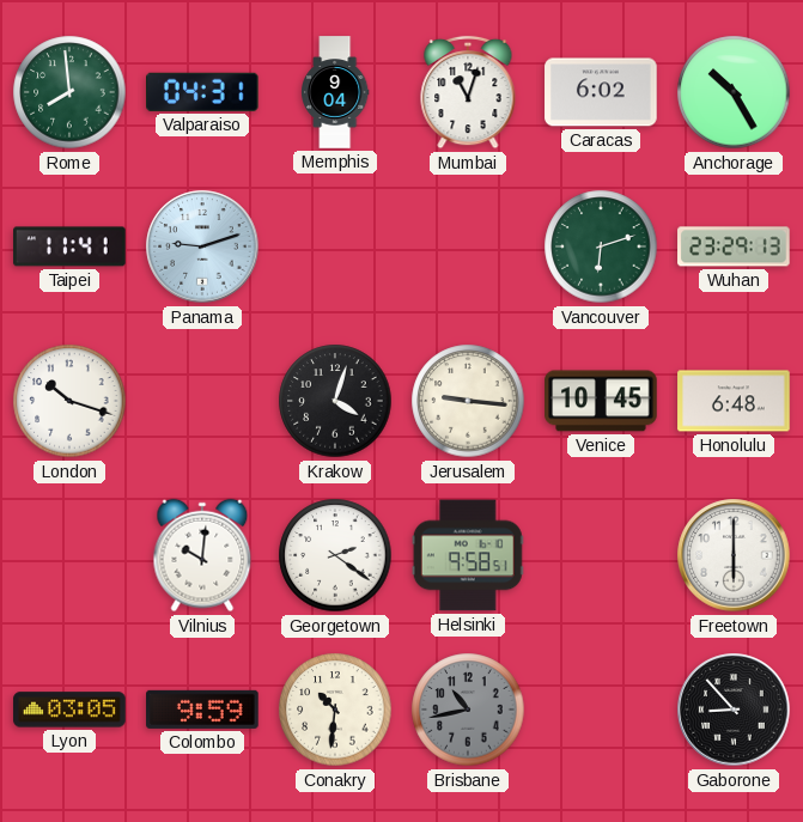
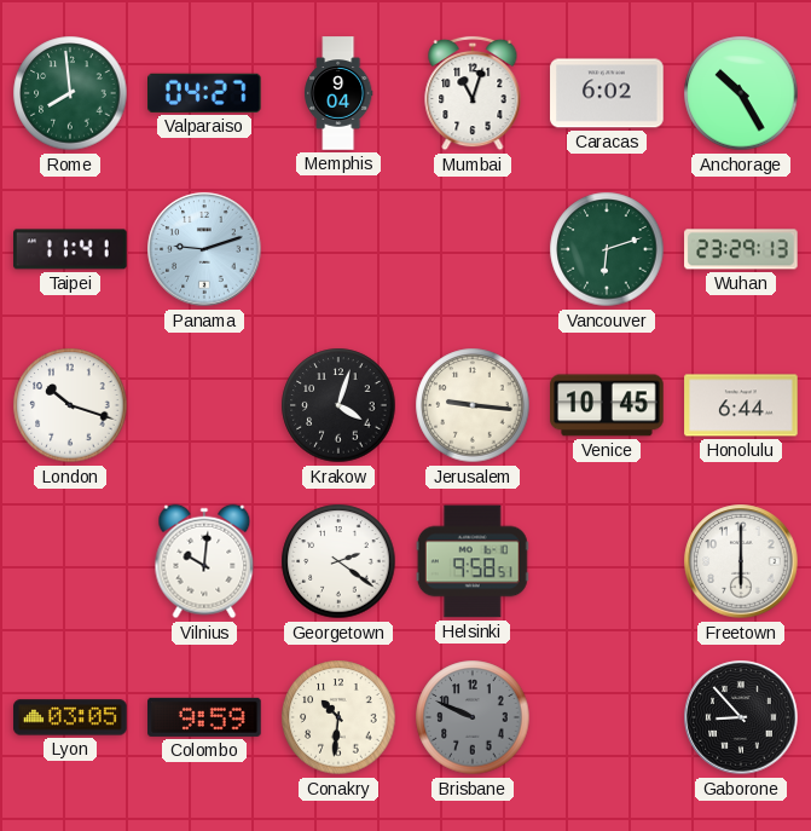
Valparaiso: 04:31 -> 04:27
Honolulu: 6:48 -> 6:44
Brisbane: 10:43 -> 9:49
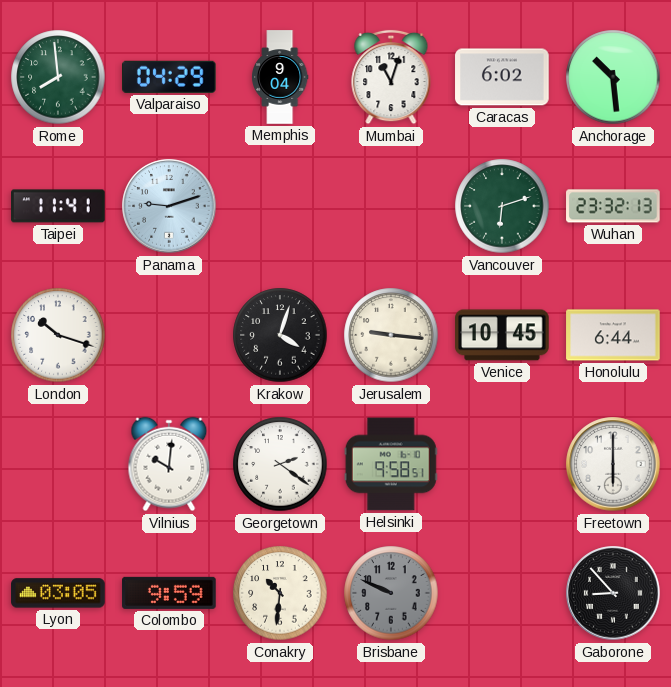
Valparaiso: 04:27 -> 04:29
Anchorage: 10:25 -> 10:29
Wuhan: 23:29 -> 23:32
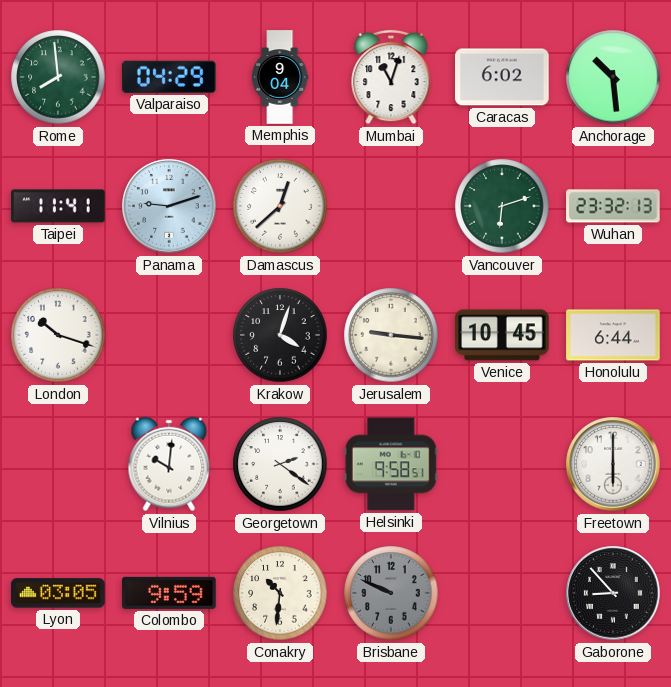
Damascus: none -> 12:38
